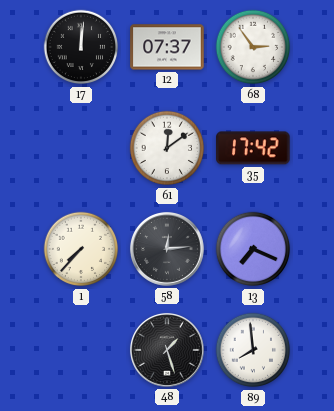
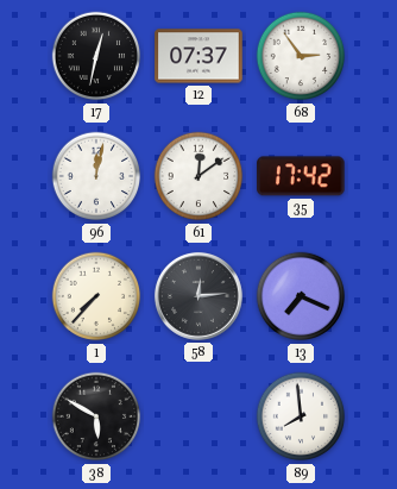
17: 12:01 -> 12:32
96: none -> 12:02
38: none -> 5:50
48: 1:27 -> none
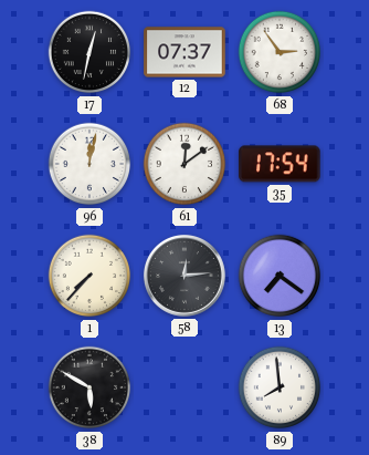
35: 17:42 -> 17:54
13: 7:19 -> 7:21
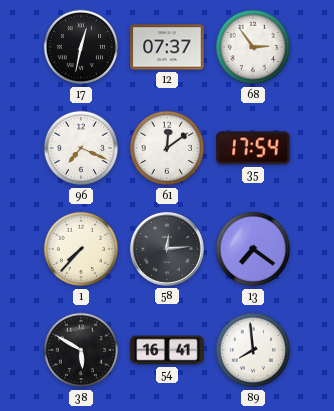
96: 12:02 -> 7:19
54: none -> 16:41
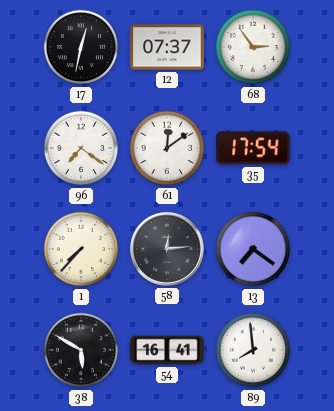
96: 7:19 -> 7:21
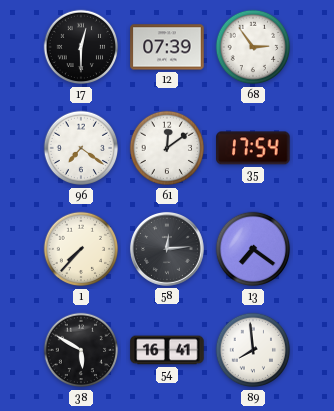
17: 12:32 -> 12:30
12: 07:37 -> 07:39
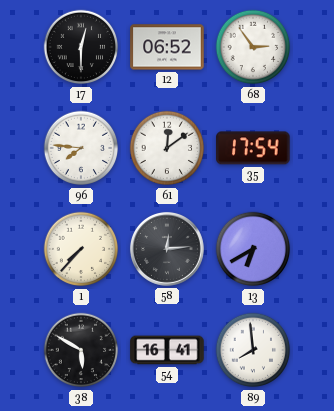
12: 07:39 -> 06:52
96: 7:21 -> 7:46
13: 7:21 -> 6:40
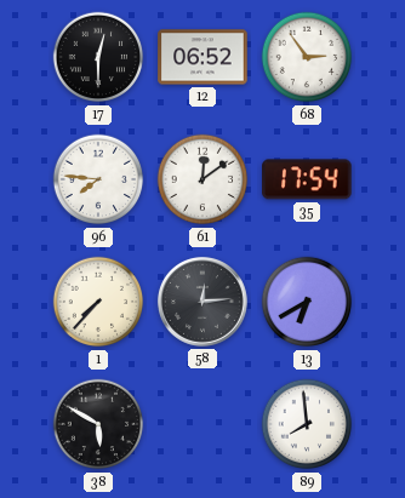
54: 16:41 -> none
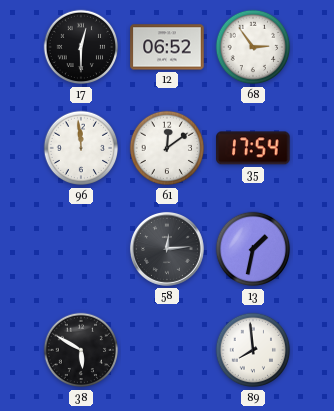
96: 7:46 -> 11:59
1: 7:37 -> none
13: 6:40 -> 1:32
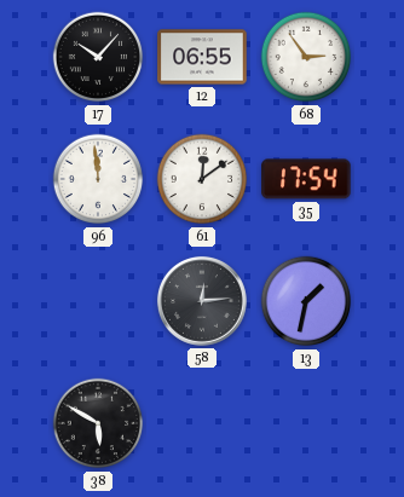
17: 12:30 -> 10:07
12: 06:52 -> 06:55
89: 7:59 -> none
